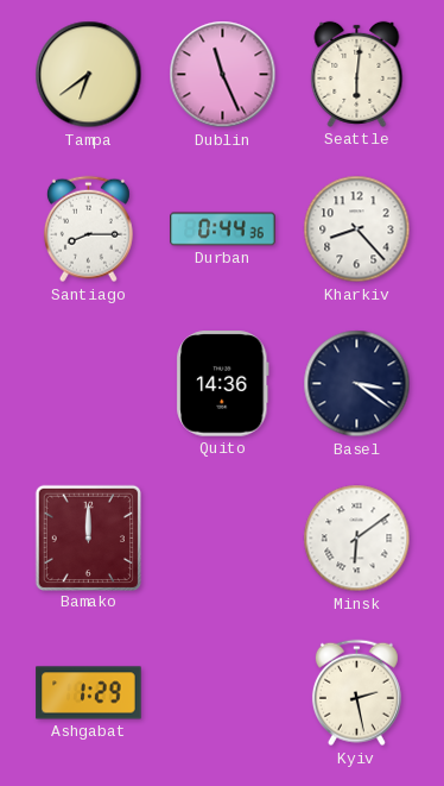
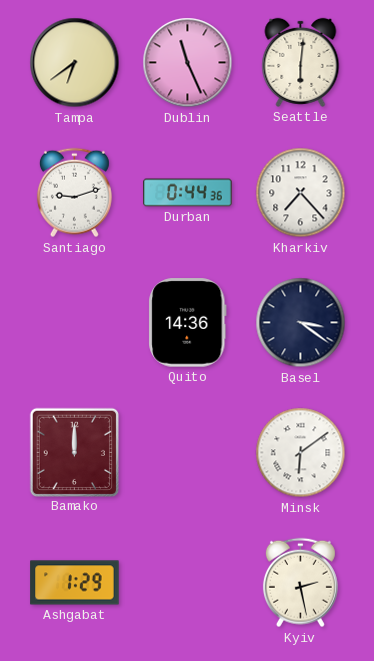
Santiago: 8:15 -> 9:12
Kharkiv: 8:23 -> 7:23
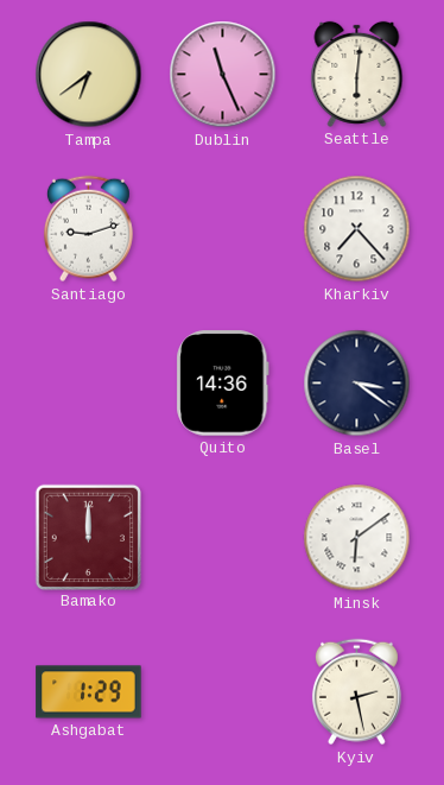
Durban: 0:44 -> none
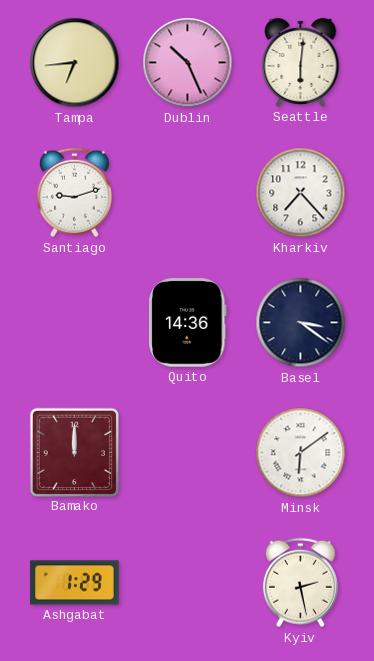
Tampa: 6:39 -> 6:44
Dublin: 11:26 -> 10:26
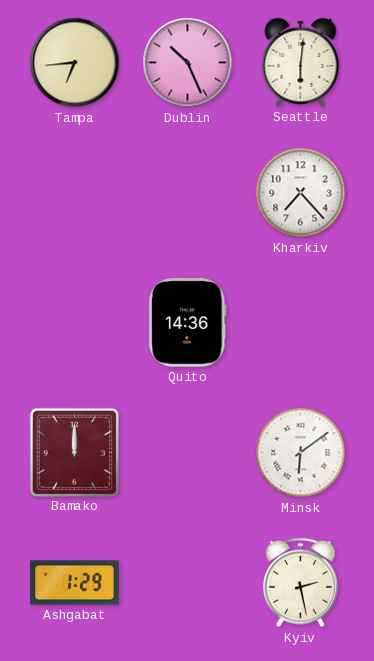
Santiago: 9:12 -> none
Basel: 3:21 -> none
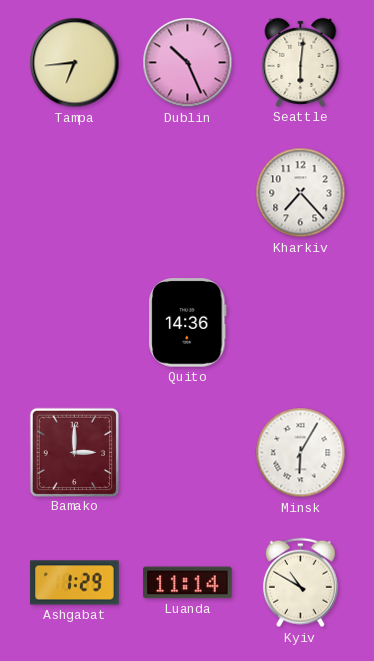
Bamako: 12:00 -> 3:00
Minsk: 6:09 -> 6:05
Luanda: none -> 11:14
Kyiv: 2:28 -> 10:50
